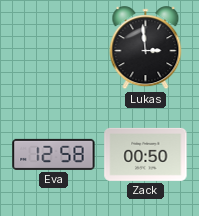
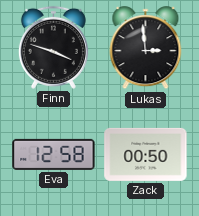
Finn: none -> 3:48
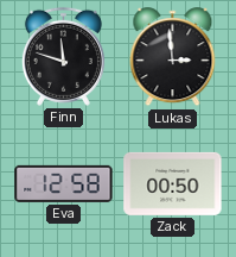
Finn: 3:48 -> 11:48
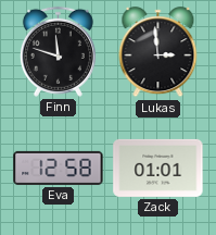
Zack: 00:50 -> 01:01
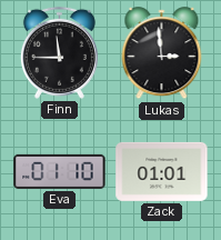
Finn: 11:48 -> 11:45
Eva: 12:58 -> 01:10
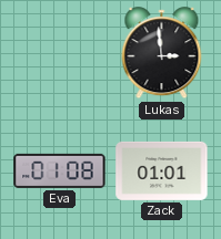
Finn: 11:45 -> none
Eva: 01:10 -> 01:08
